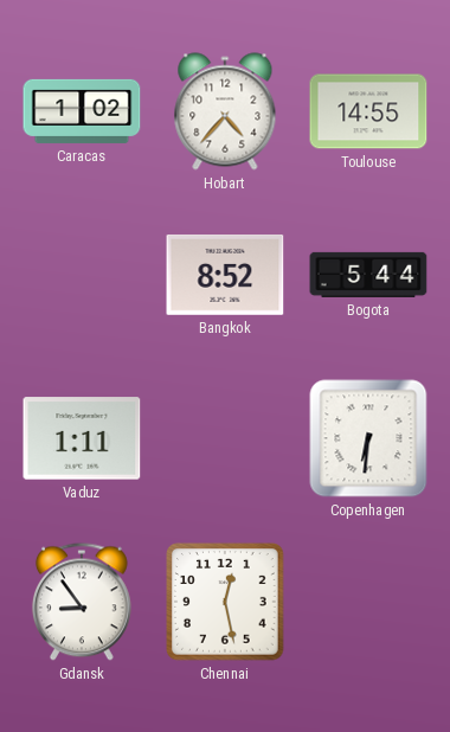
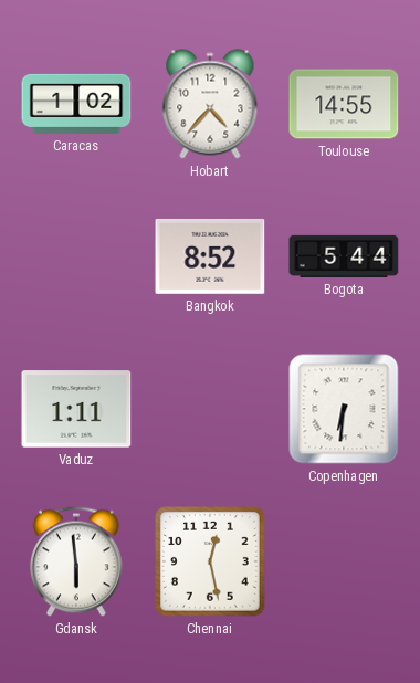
Gdansk: 8:54 -> 5:59
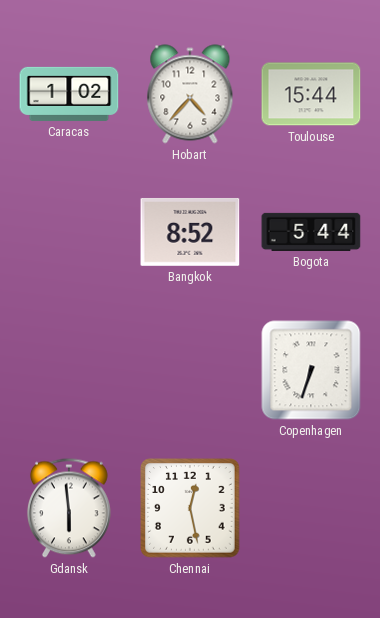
Toulouse: 14:55 -> 15:44
Vaduz: 1:11 -> none
Copenhagen: 6:31 -> 6:33
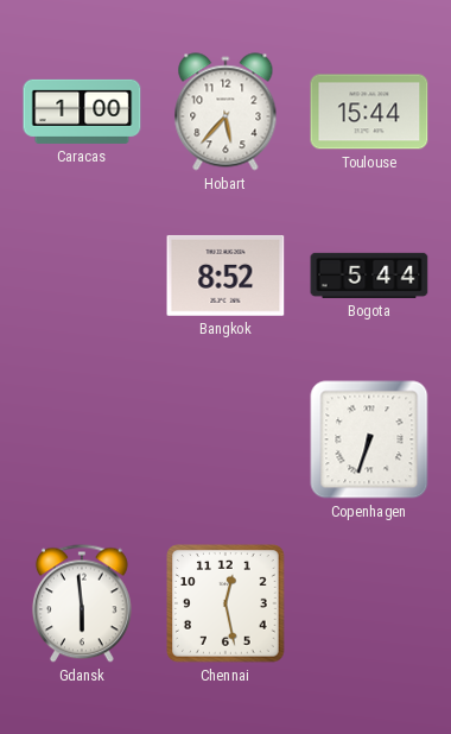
Caracas: 1:02 -> 1:00
Hobart: 4:37 -> 5:37
